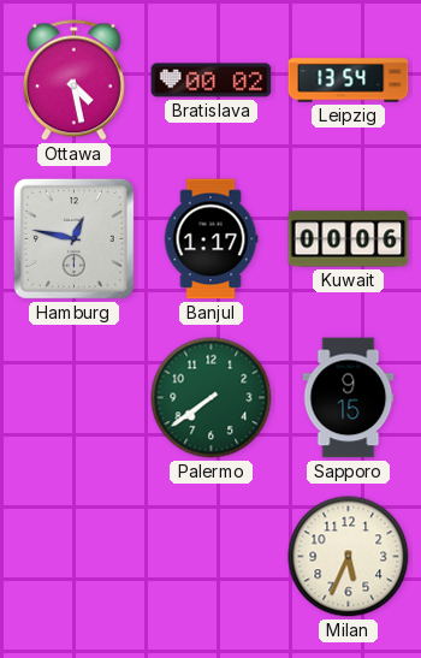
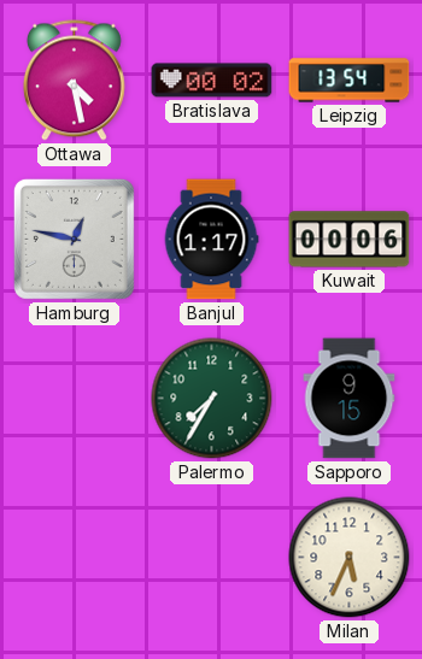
Palermo: 7:39 -> 7:35
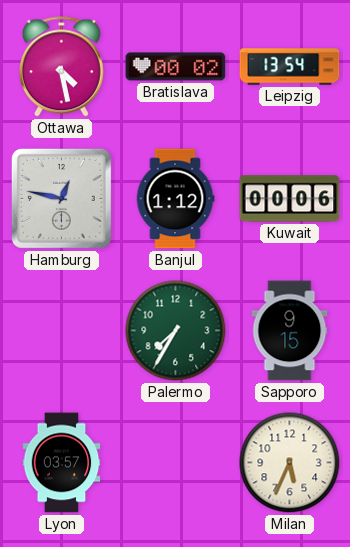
Banjul: 1:17 -> 1:12
Lyon: none -> 03:57
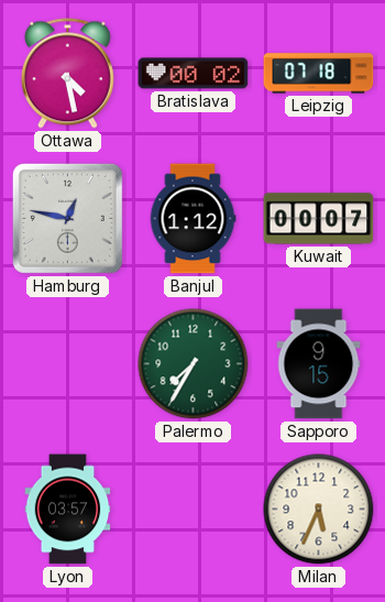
Leipzig: 13:54 -> 07:18
Kuwait: 00:06 -> 00:07
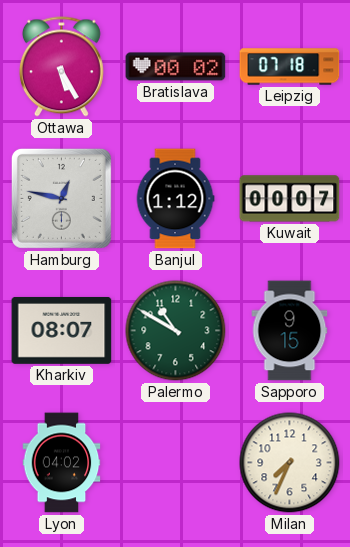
Ottawa: 4:28 -> 5:25
Kharkiv: none -> 08:07
Palermo: 7:35 -> 10:50
Lyon: 03:57 -> 04:02
Milan: 5:34 -> 7:34
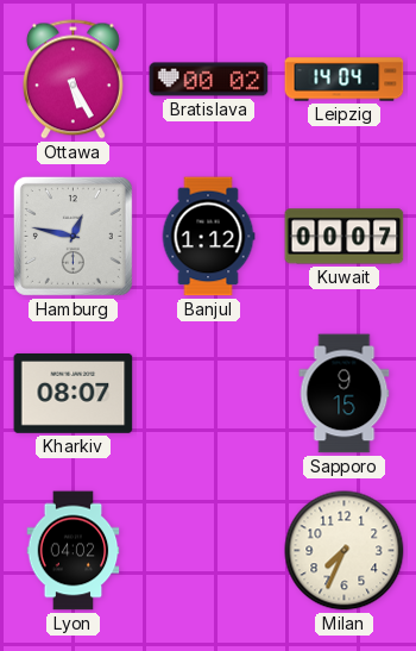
Leipzig: 07:18 -> 14:04
Palermo: 10:50 -> none
